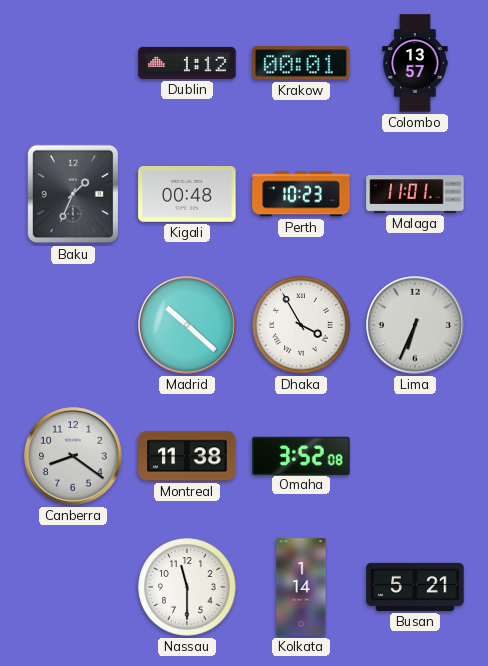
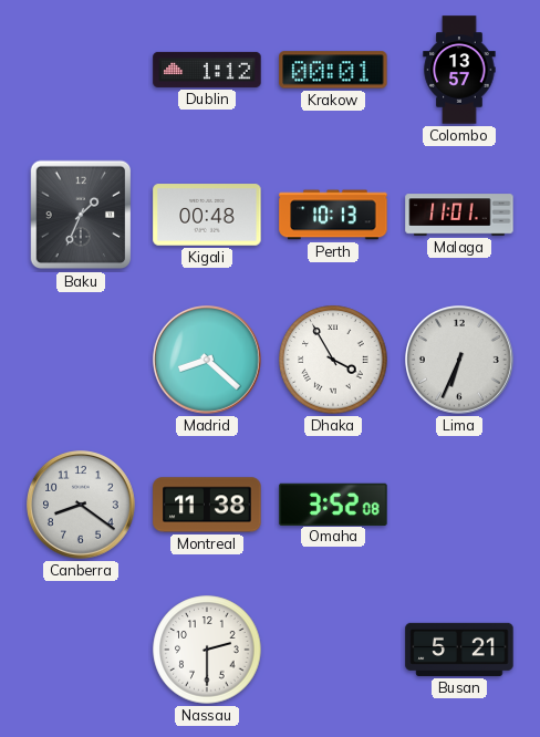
Perth: 10:23 -> 10:13
Madrid: 10:22 -> 8:22
Nassau: 11:30 -> 2:30
Kolkata: 1:14 -> none
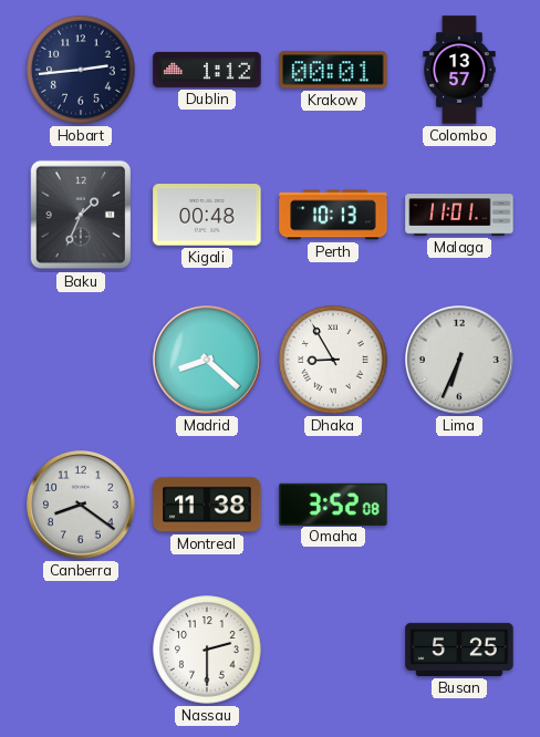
Hobart: none -> 2:44
Dhaka: 3:55 -> 8:55
Busan: 5:21 -> 5:25
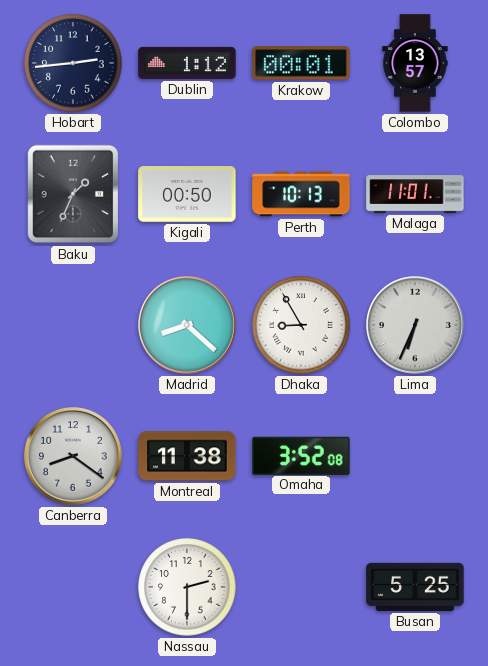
Kigali: 00:48 -> 00:50
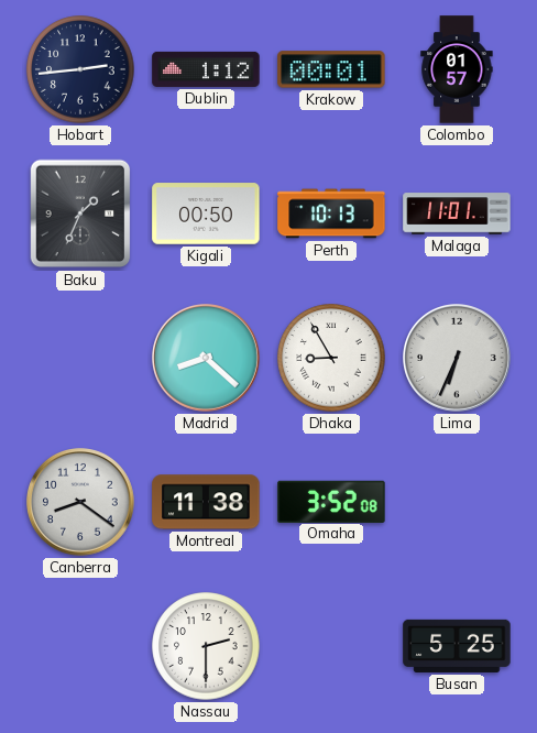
Colombo: 13:57 -> 01:57
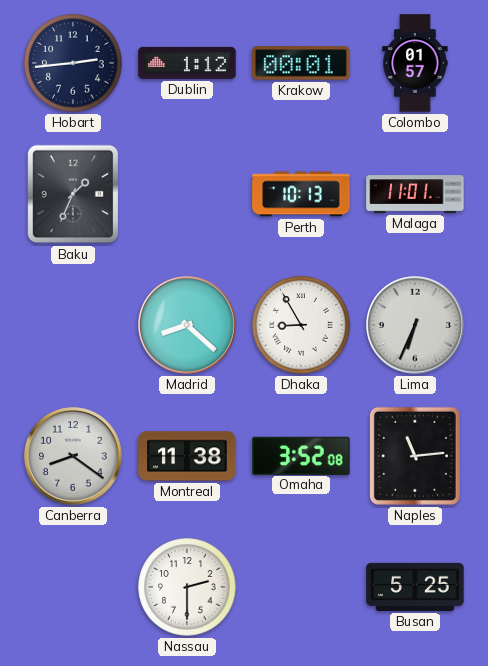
Kigali: 00:50 -> none
Naples: none -> 11:14
